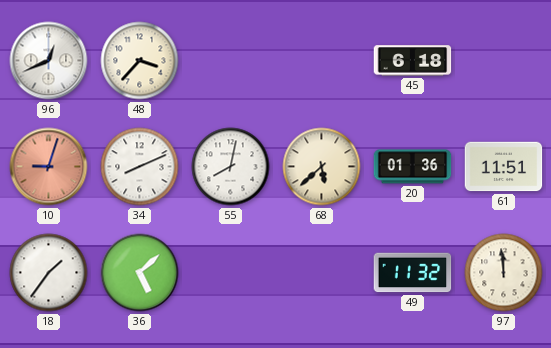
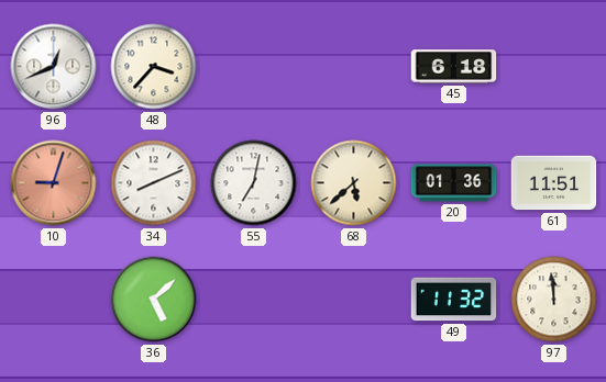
55: 8:02 -> 7:02
18: 1:36 -> none
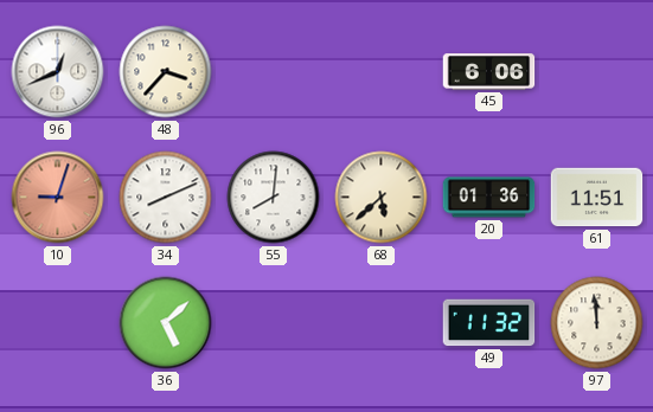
45: 6:18 -> 6:06
55: 7:02 -> 8:01
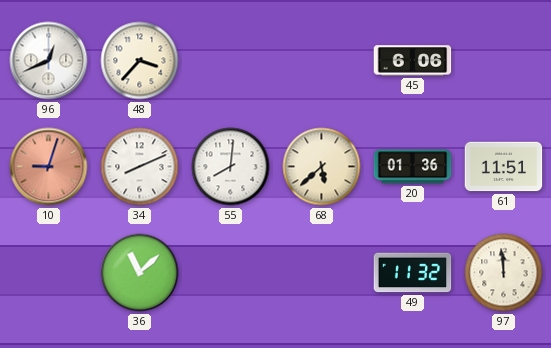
36: 5:08 -> 11:08
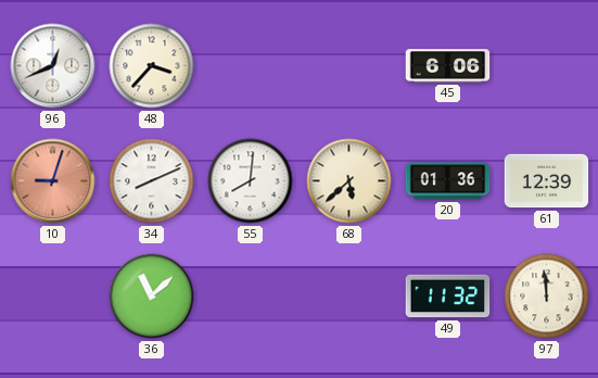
61: 11:51 -> 12:39
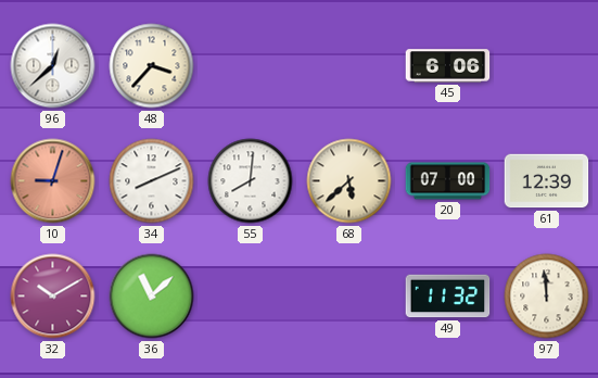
96: 12:41 -> 12:38
20: 01:36 -> 07:00
32: none -> 10:10
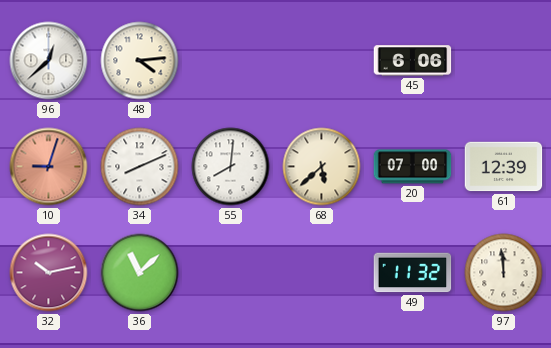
48: 3:37 -> 4:14
32: 10:10 -> 10:13
